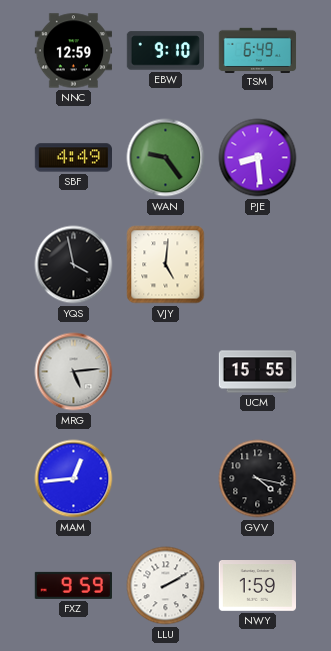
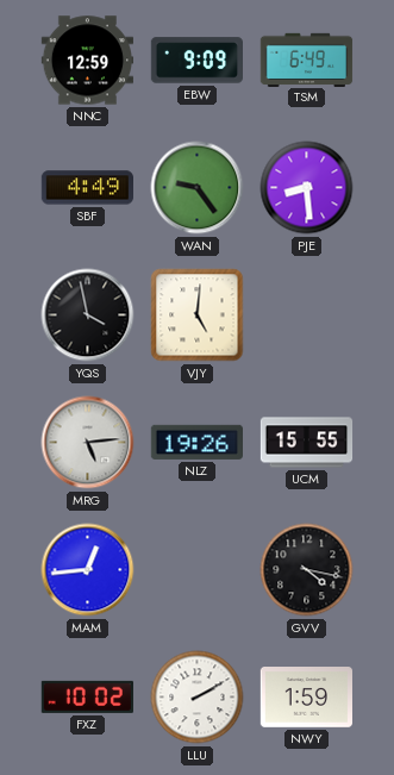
EBW: 9:10 -> 9:09
NLZ: none -> 19:26
FXZ: 9:59 -> 10:02
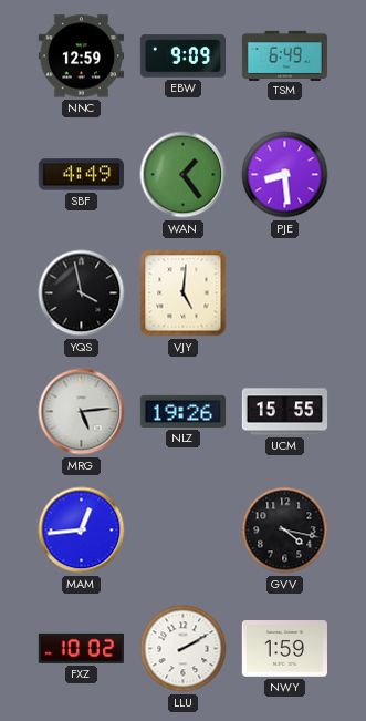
WAN: 9:24 -> 1:24
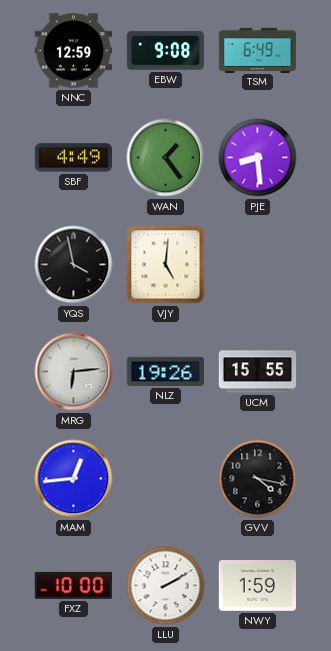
EBW: 9:09 -> 9:08
MRG: 5:14 -> 6:14
FXZ: 10:02 -> 10:00
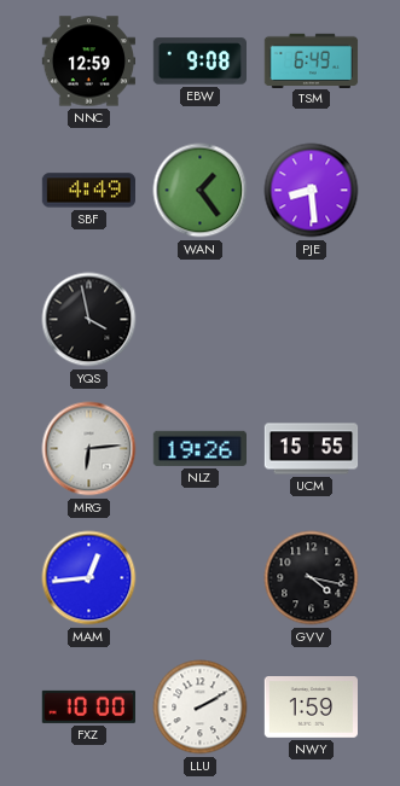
VJY: 5:01 -> none
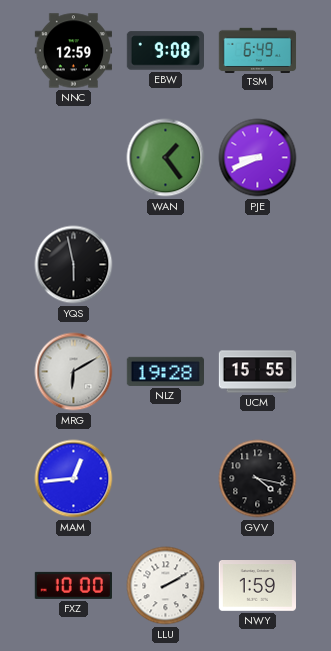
SBF: 4:49 -> none
PJE: 8:29 -> 8:41
YQS: 3:58 -> 5:58
MRG: 6:14 -> 6:10
NLZ: 19:26 -> 19:28
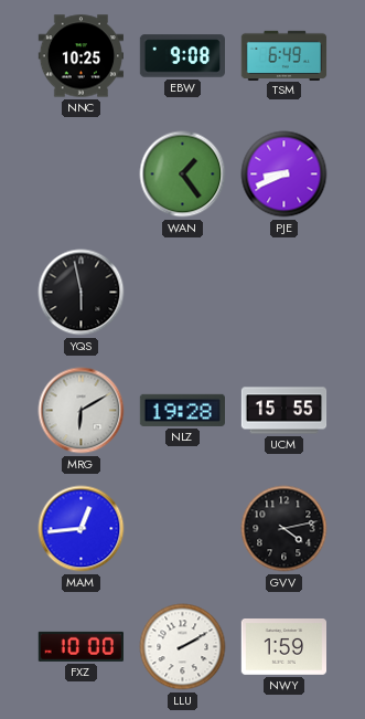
NNC: 12:59 -> 10:25
GVV: 4:17 -> 4:13
